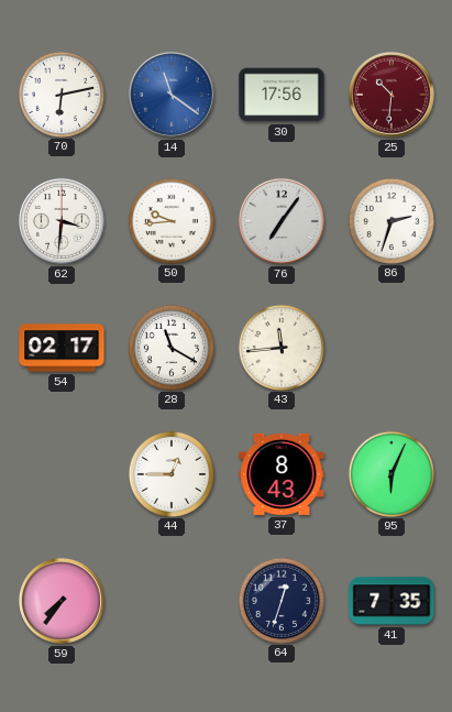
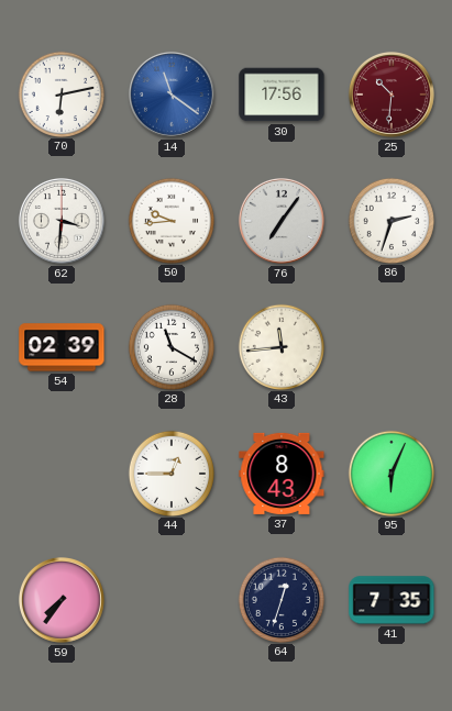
54: 02:17 -> 02:39
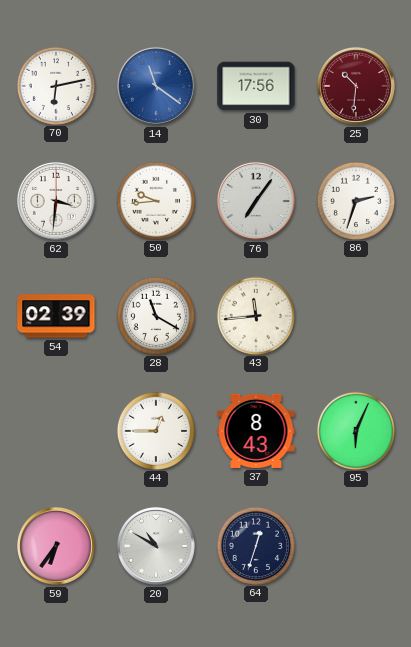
59: 7:36 -> 6:36
20: none -> 10:50
41: 7:35 -> none
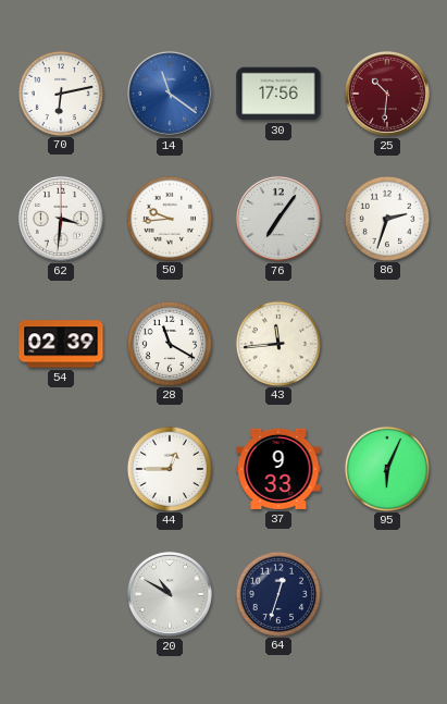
37: 8:43 -> 9:33
59: 6:36 -> none
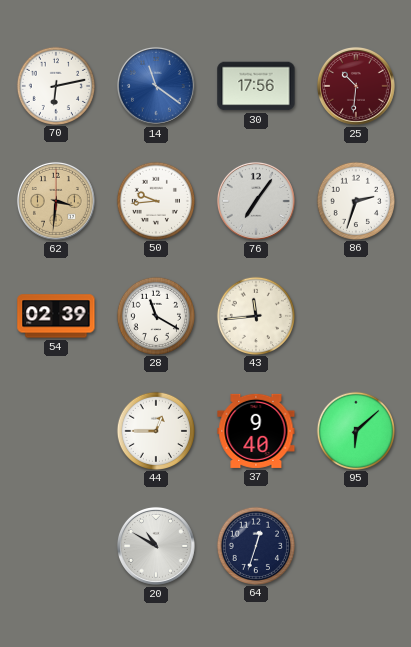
62 dial: white -> champagne
37: 9:33 -> 9:40
95: 6:04 -> 6:08
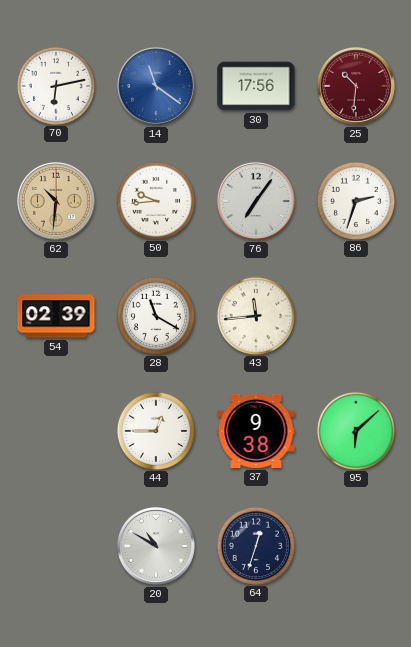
62: 3:31 -> 10:31
37: 9:40 -> 9:38
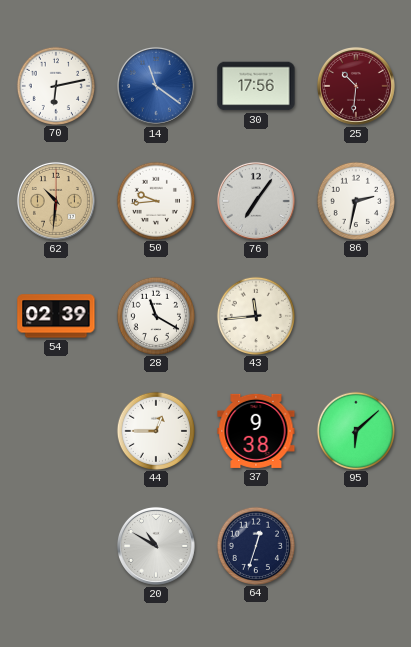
86: 2:33 -> 2:32
